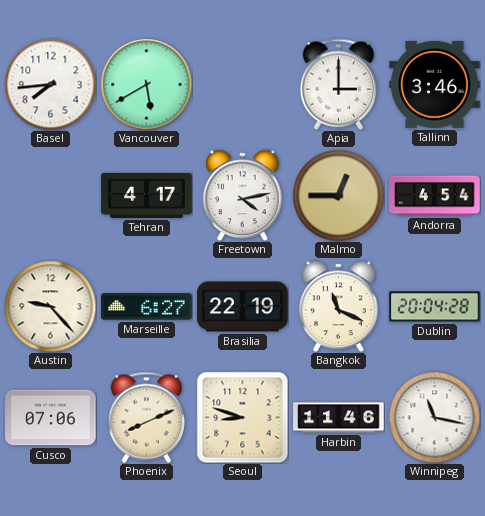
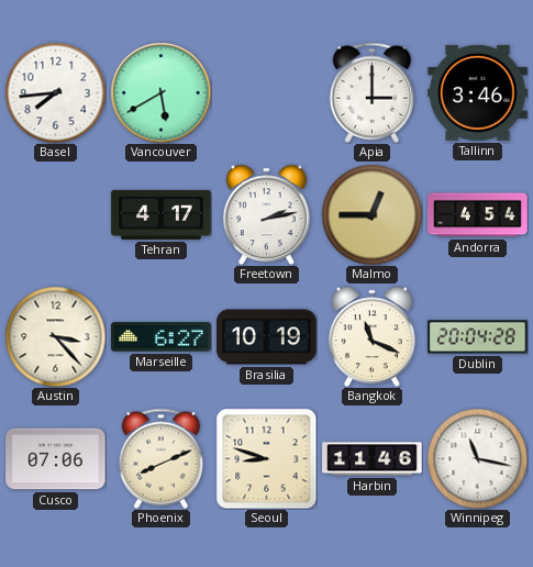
Freetown: 4:13 -> 2:13
Austin: 9:23 -> 3:23
Brasilia: 22:19 -> 10:19
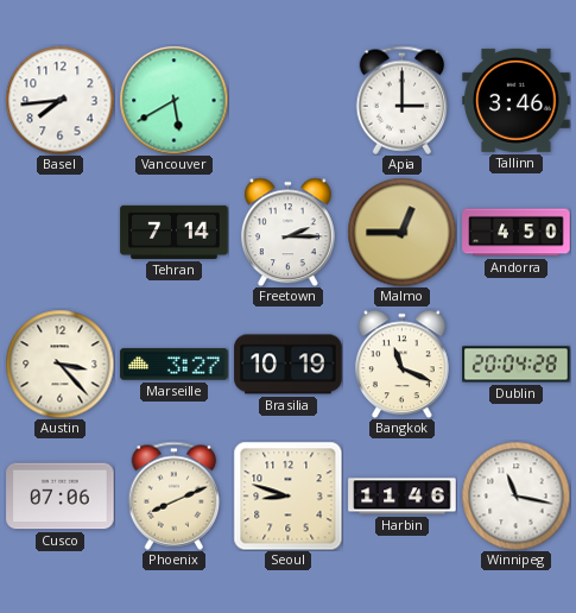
Tehran: 4:17 -> 7:14
Freetown: 2:13 -> 2:15
Andorra: 4:54 -> 4:50
Marseille: 6:27 -> 3:27
